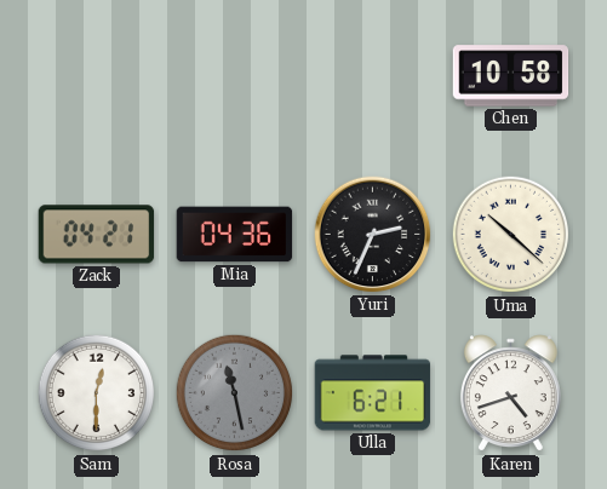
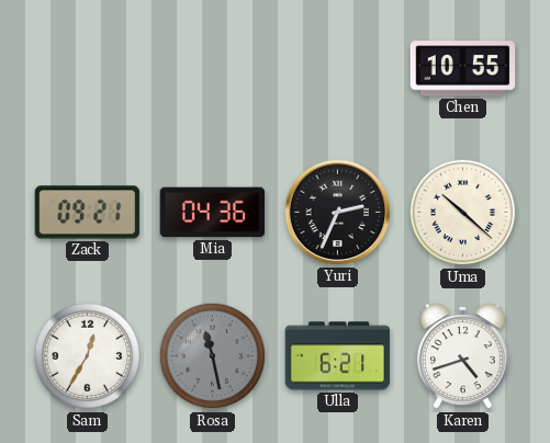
Chen: 10:58 -> 10:55
Zack: 04:21 -> 09:21
Sam: 12:30 -> 12:35
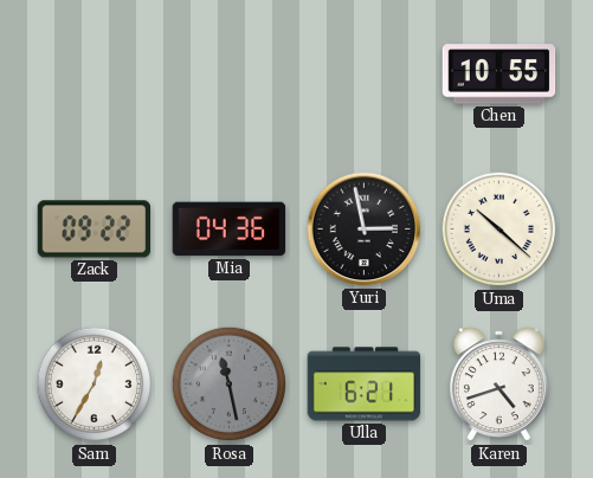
Zack: 09:21 -> 09:22
Yuri: 2:34 -> 2:58
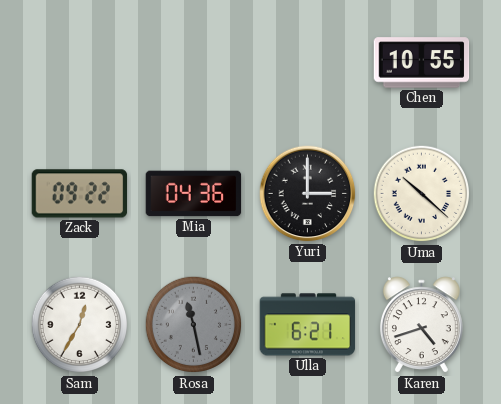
Yuri: 2:58 -> 3:00
